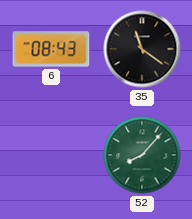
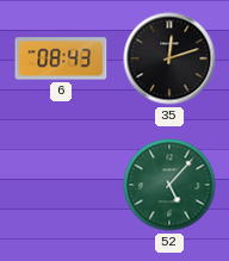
35: 11:21 -> 12:12
52: 8:07 -> 5:07
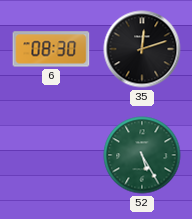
6: 08:43 -> 08:30
52: 5:07 -> 5:25
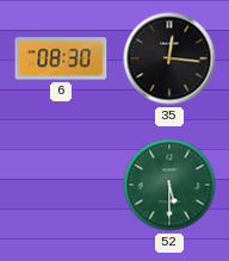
35: 12:12 -> 12:16
52: 5:25 -> 5:30
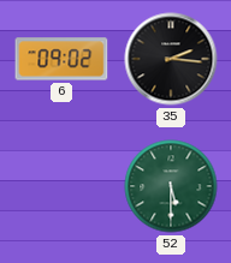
6: 08:30 -> 09:02
35: 12:16 -> 2:16
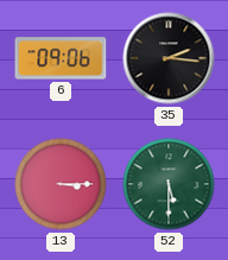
6: 09:02 -> 09:06
13: none -> 3:15
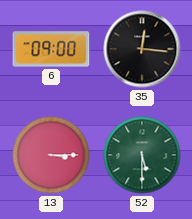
6: 09:06 -> 09:00
35: 2:16 -> 12:16
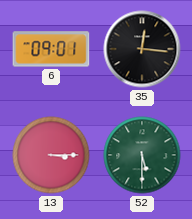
6: 09:00 -> 09:01
